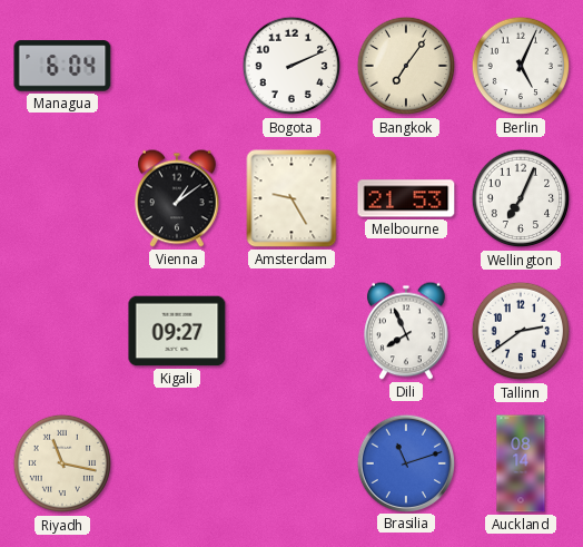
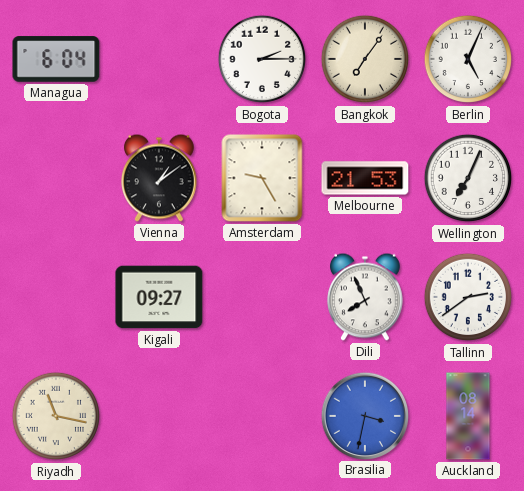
Bogota: 2:11 -> 2:15
Brasilia: 11:12 -> 3:32
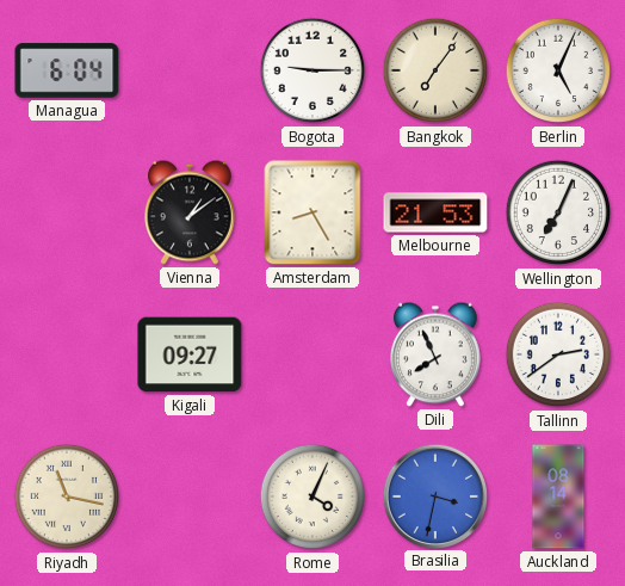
Bogota: 2:15 -> 9:15
Amsterdam: 9:25 -> 8:25
Rome: none -> 4:04
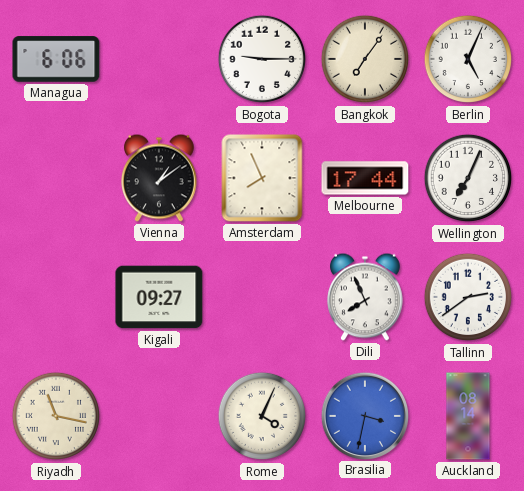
Managua: 6:04 -> 6:06
Amsterdam: 8:25 -> 7:56
Melbourne: 21:53 -> 17:44
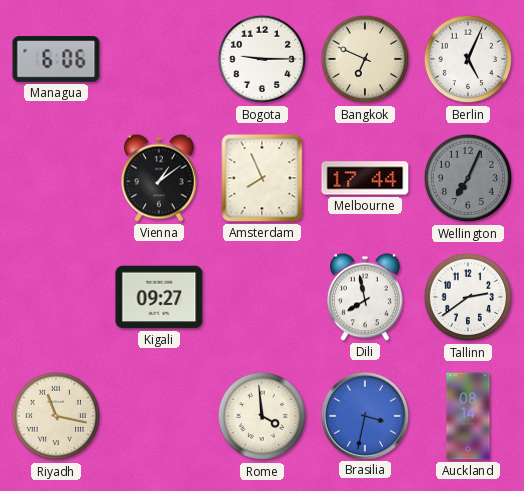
Bangkok: 7:06 -> 6:49
Wellington dial: white -> grey
Dili: 7:56 -> 7:58
Rome: 4:04 -> 3:59
